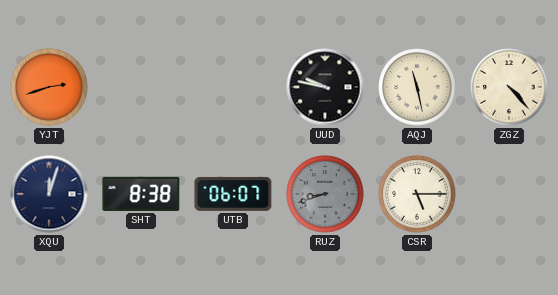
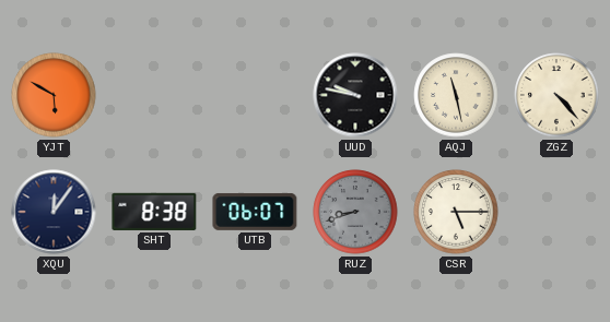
YJT: 2:42 -> 5:50
XQU: 12:03 -> 12:06
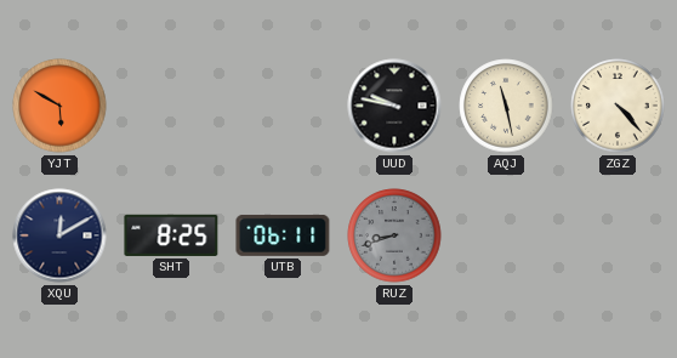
XQU: 12:06 -> 12:10
SHT: 8:38 -> 8:25
UTB: 06:07 -> 06:11
CSR: 5:15 -> none
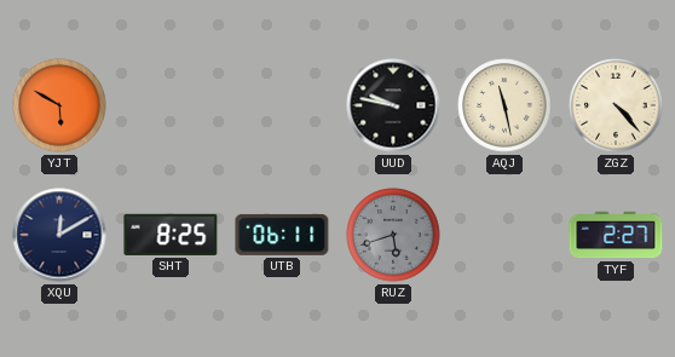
RUZ: 8:42 -> 5:42
TYF: none -> 2:27
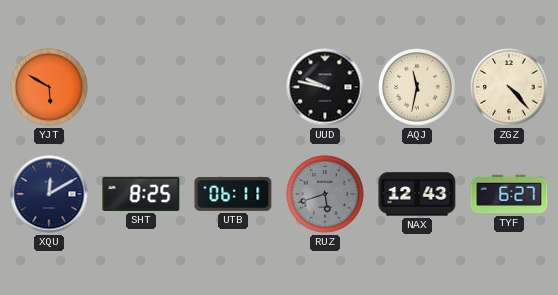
AQJ: 11:28 -> 11:32
NAX: none -> 12:43
TYF: 2:27 -> 6:27
